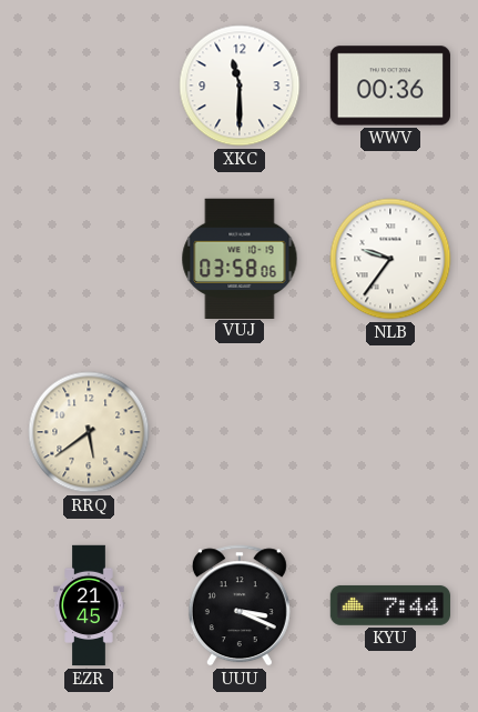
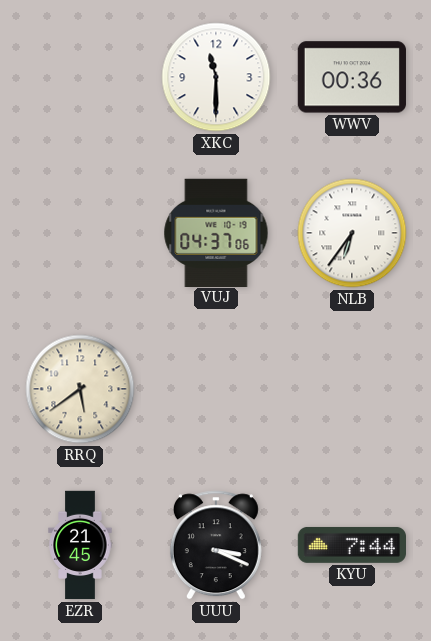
VUJ: 03:58 -> 04:37
NLB: 9:36 -> 6:36
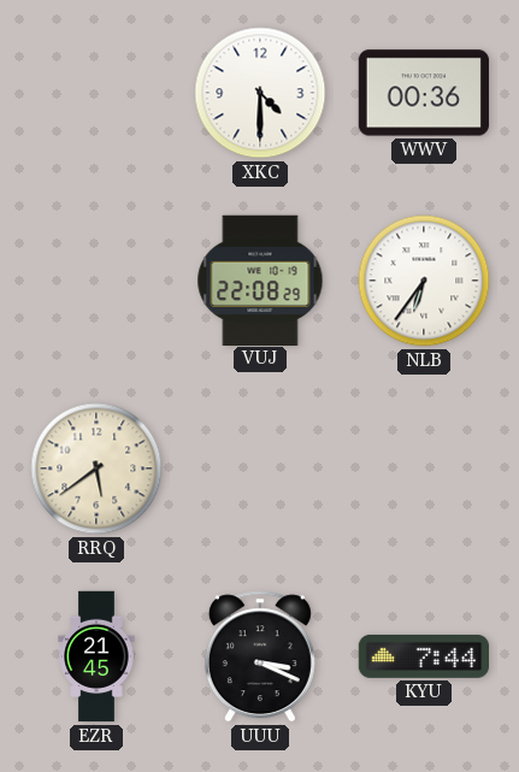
XKC: 11:30 -> 4:30
VUJ: 04:37 -> 22:08
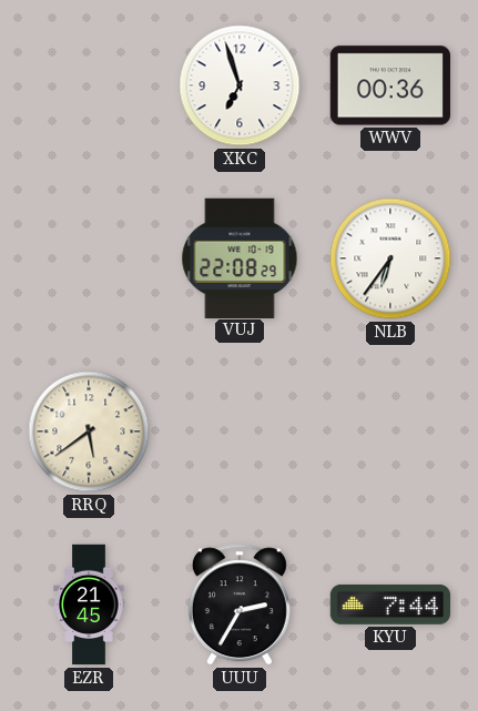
XKC: 4:30 -> 6:57
UUU: 3:19 -> 2:35
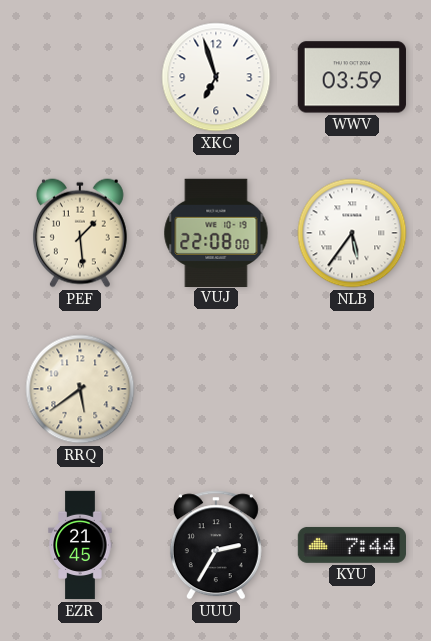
WWV: 00:36 -> 03:59
PEF: none -> 1:29
VUJ: 22:08:29 -> 22:08:00
NLB: 6:36 -> 5:36
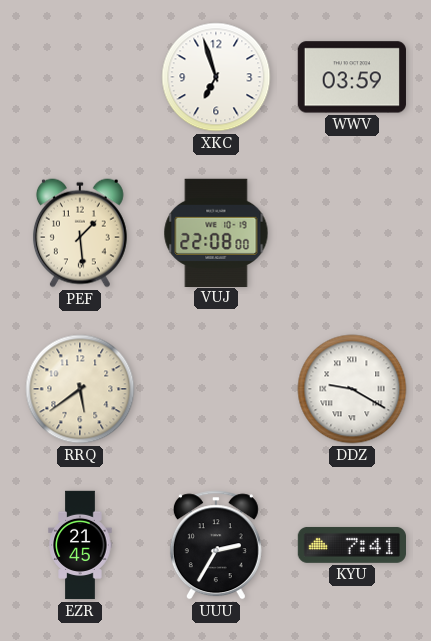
NLB: 5:36 -> none
DDZ: none -> 9:20
KYU: 7:44 -> 7:41
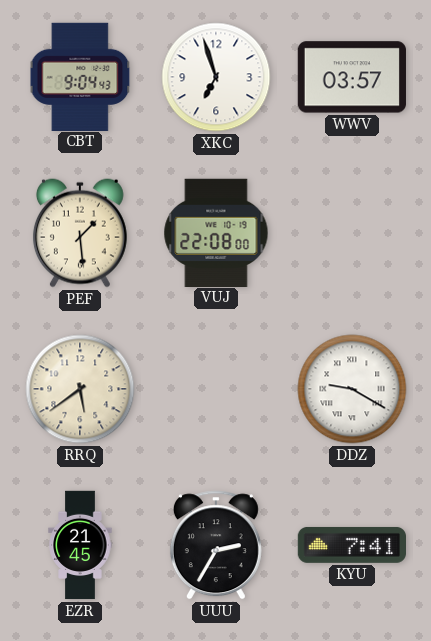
CBT: none -> 9:04
WWV: 03:59 -> 03:57
